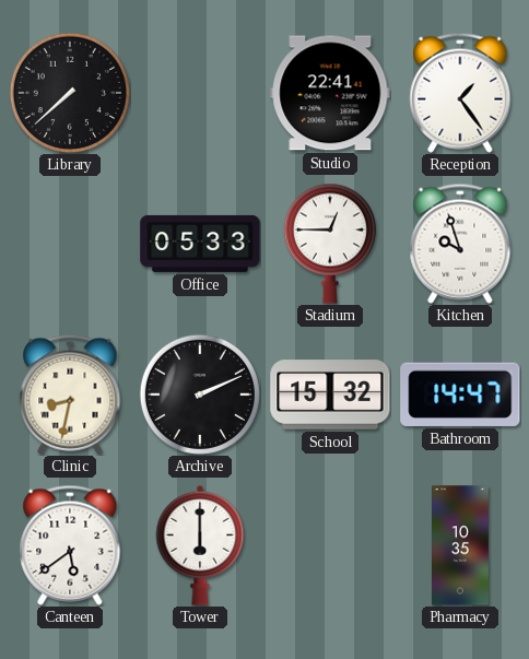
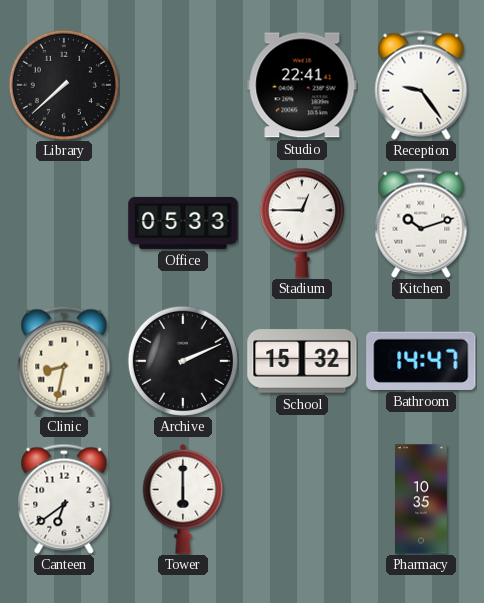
Reception: 1:24 -> 9:24
Kitchen: 9:57 -> 10:12
Canteen: 5:39 -> 6:39
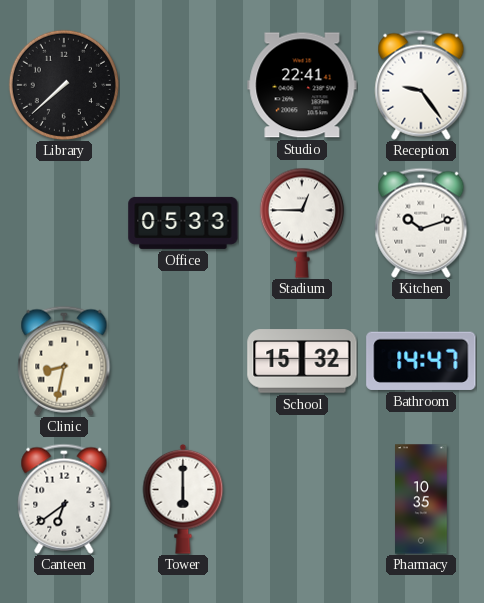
Archive: 2:11 -> none
